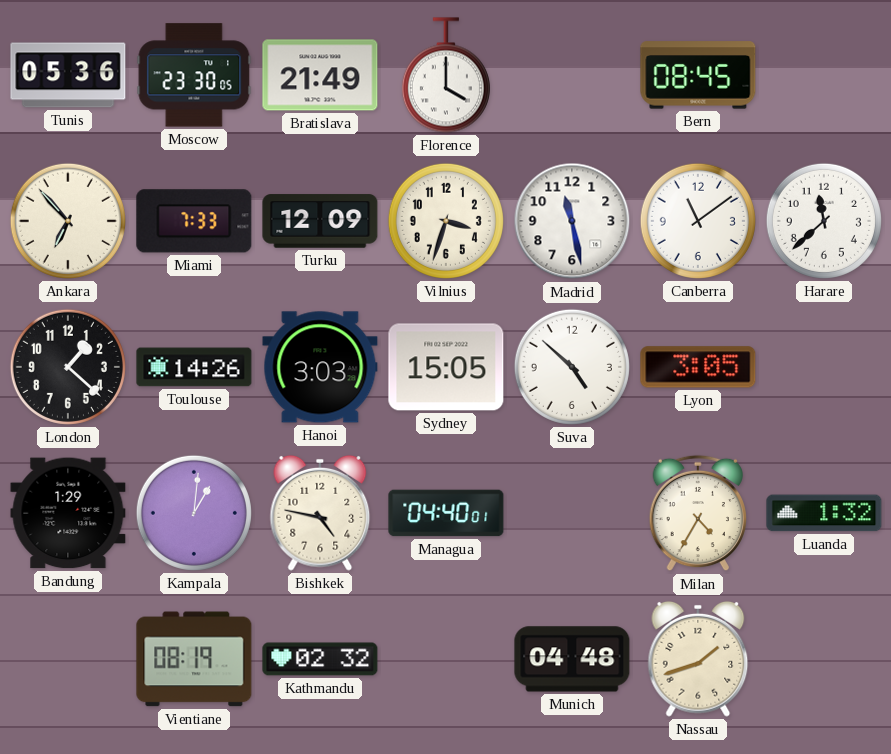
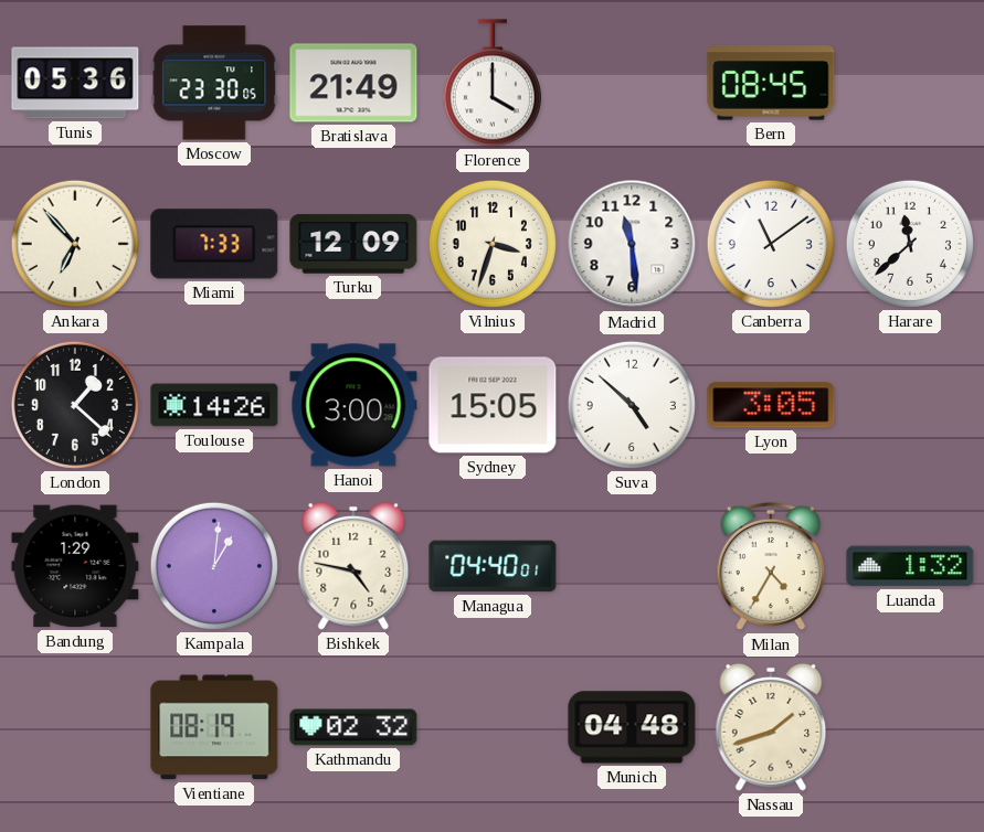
Madrid: 11:28 -> 11:29
Hanoi: 3:03 -> 3:00
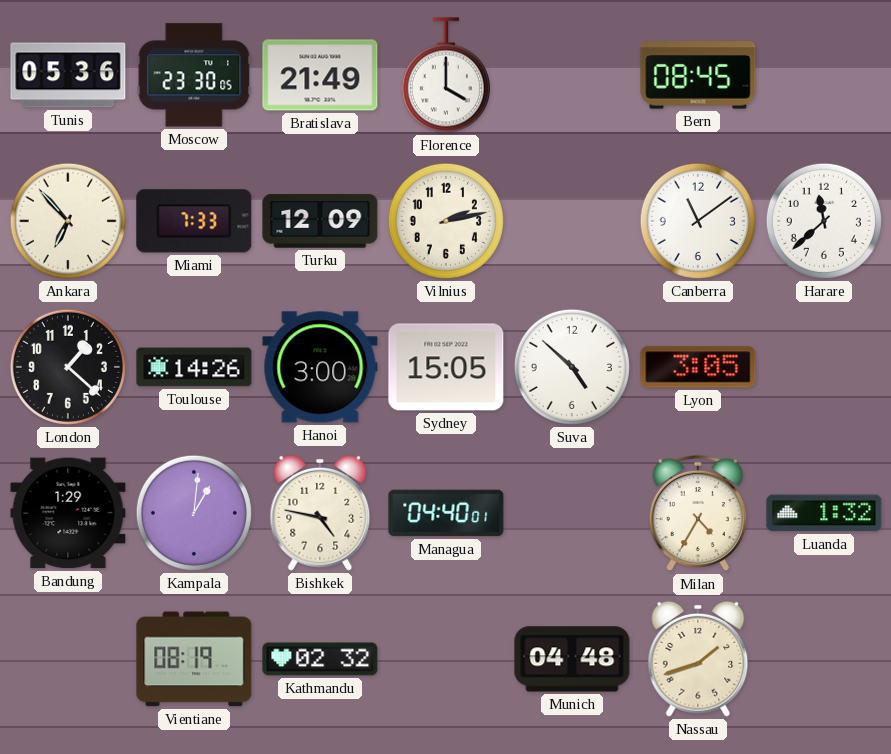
Vilnius: 3:33 -> 2:13
Madrid: 11:29 -> none
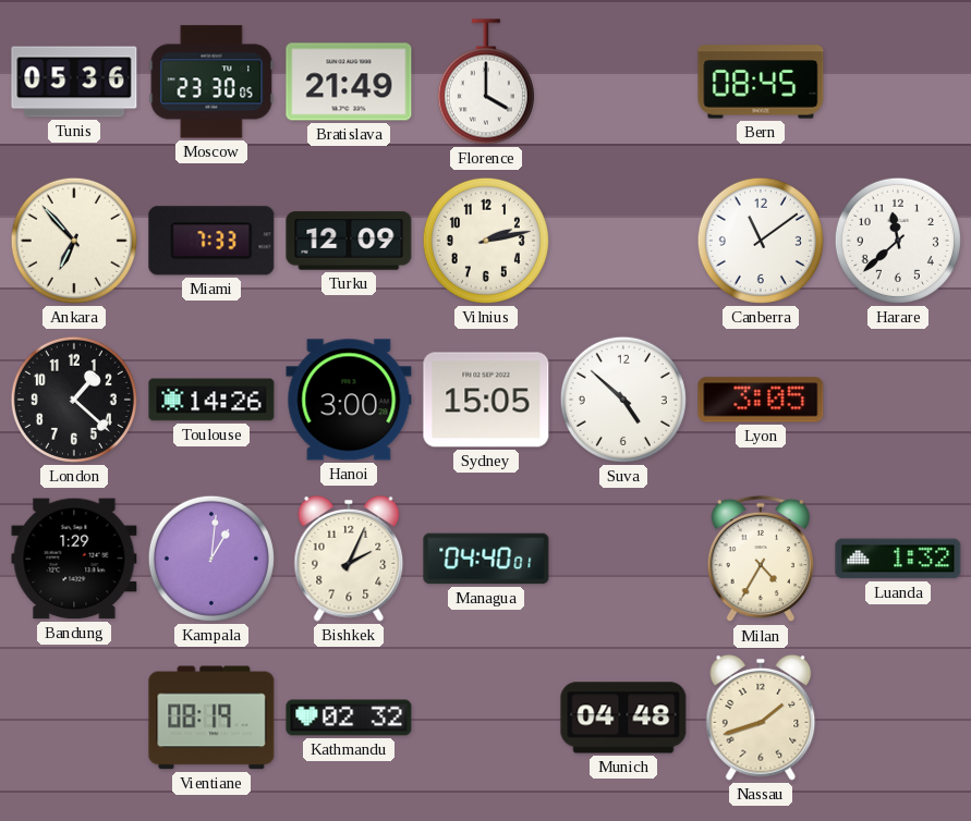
Bishkek: 4:47 -> 2:04
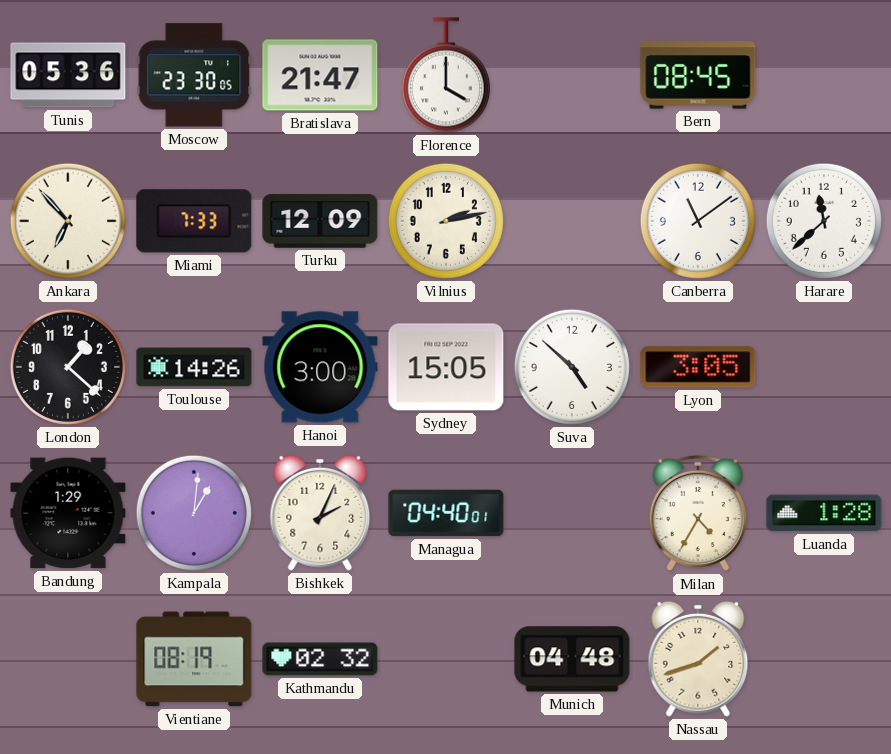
Bratislava: 21:49 -> 21:47
Luanda: 1:32 -> 1:28
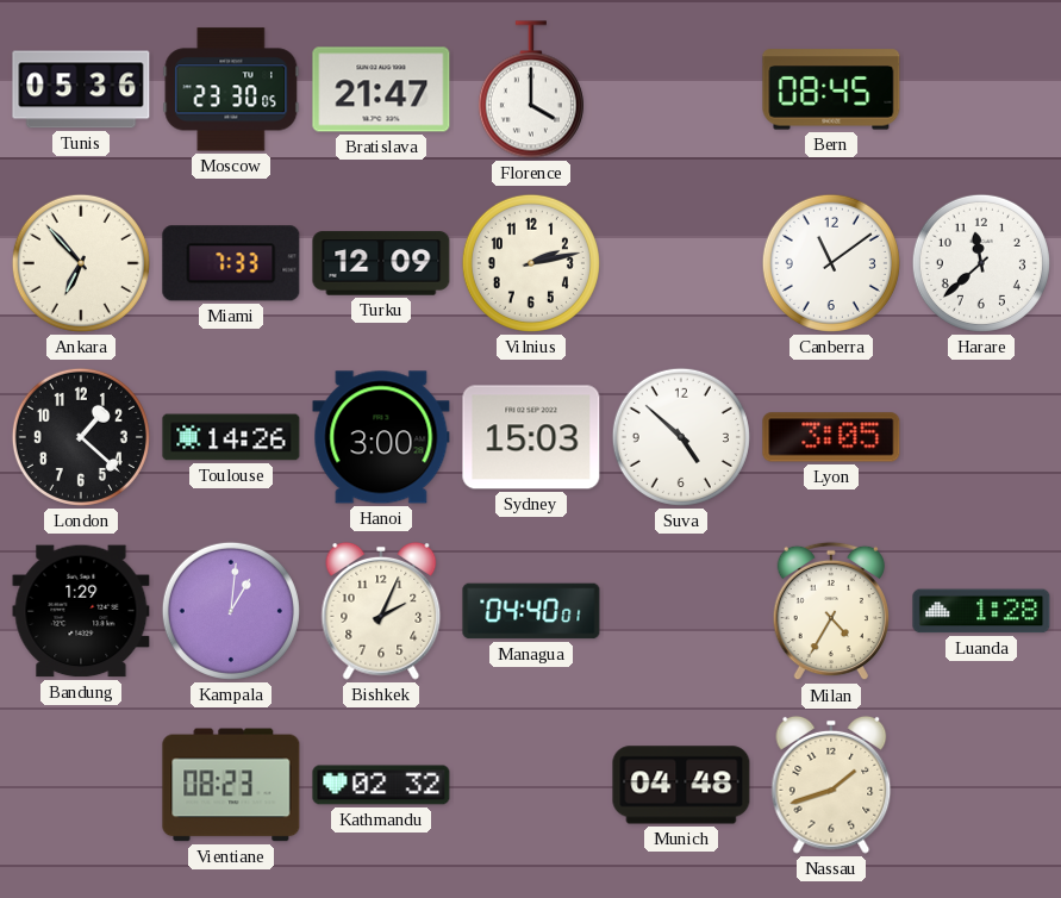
Sydney: 15:05 -> 15:03
Vientiane: 08:19 -> 08:23
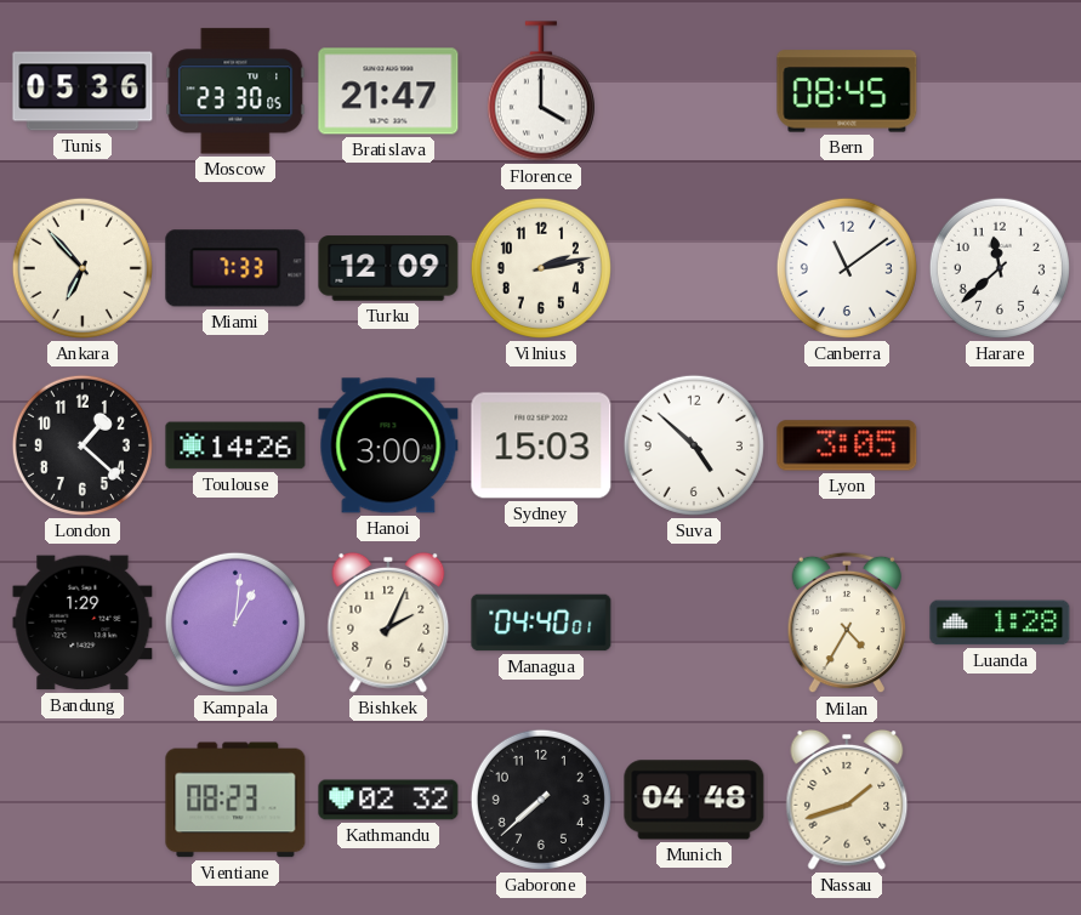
Gaborone: none -> 7:38
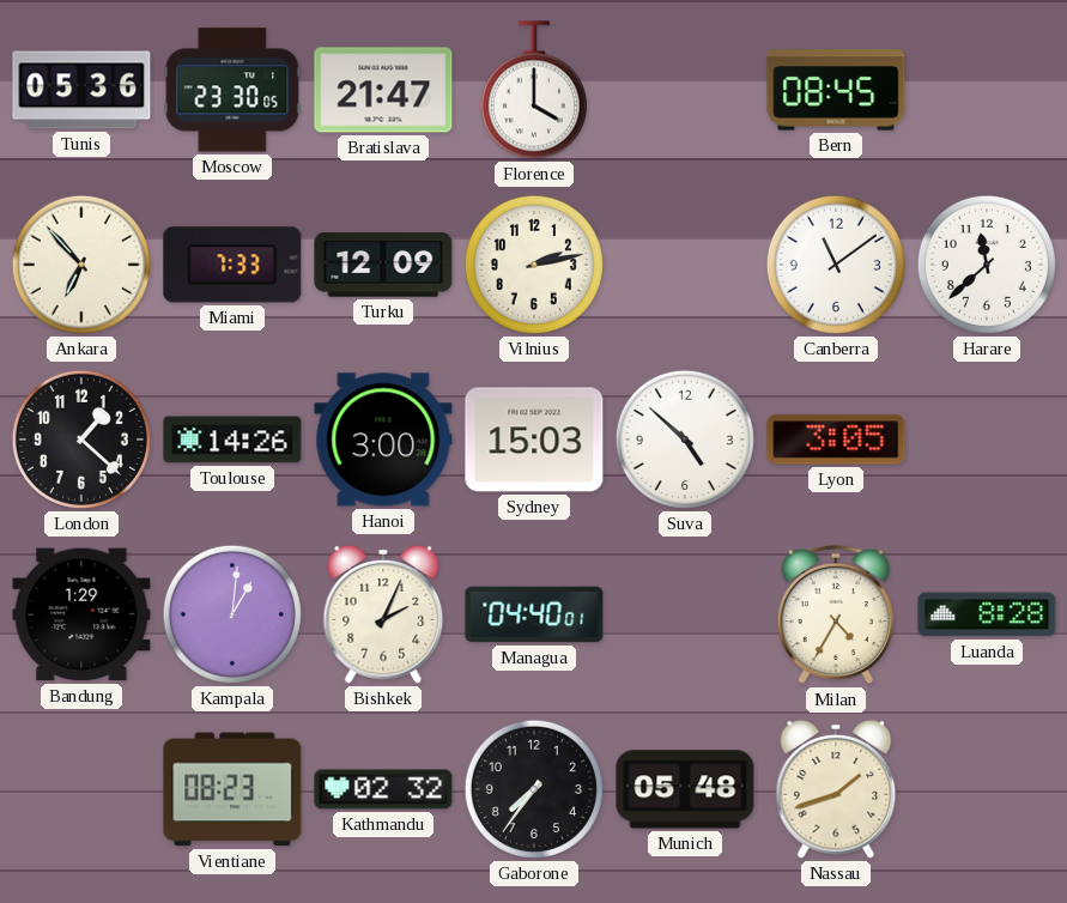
Luanda: 1:28 -> 8:28
Gaborone: 7:38 -> 7:36
Munich: 04:48 -> 05:48
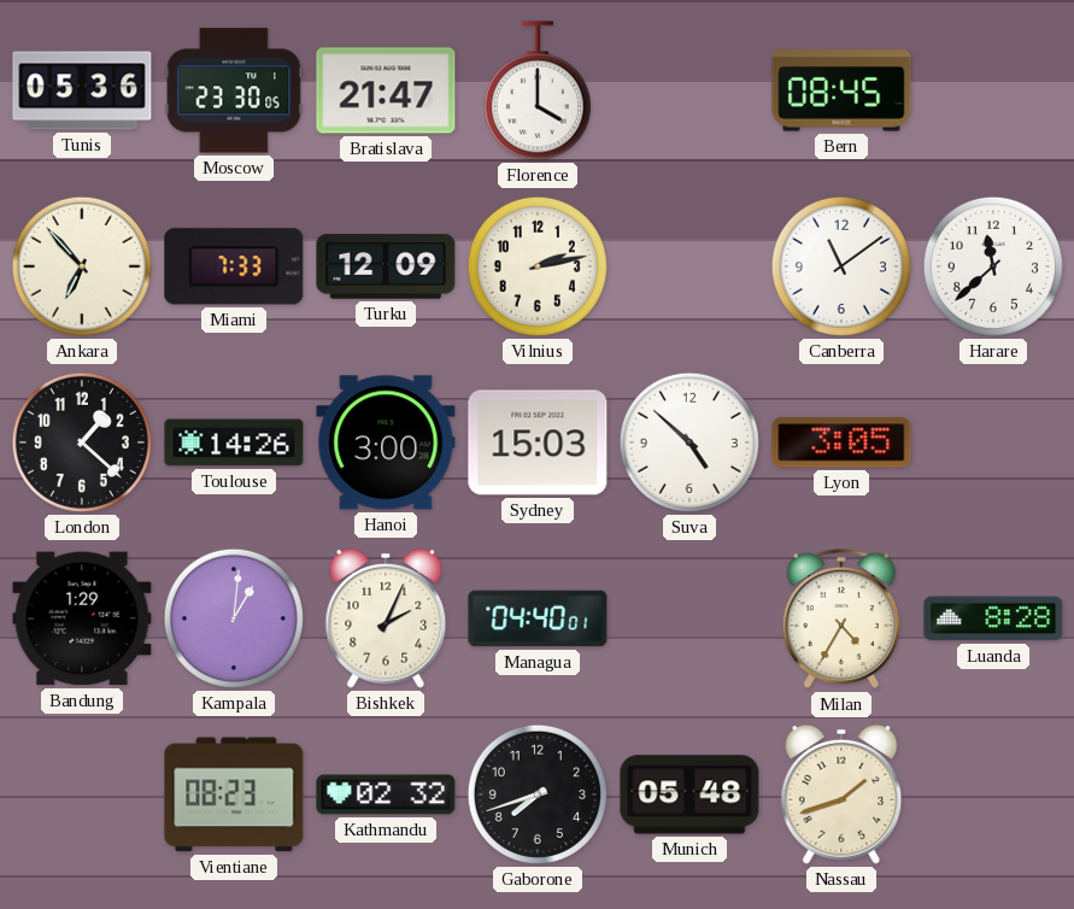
Gaborone: 7:36 -> 7:42
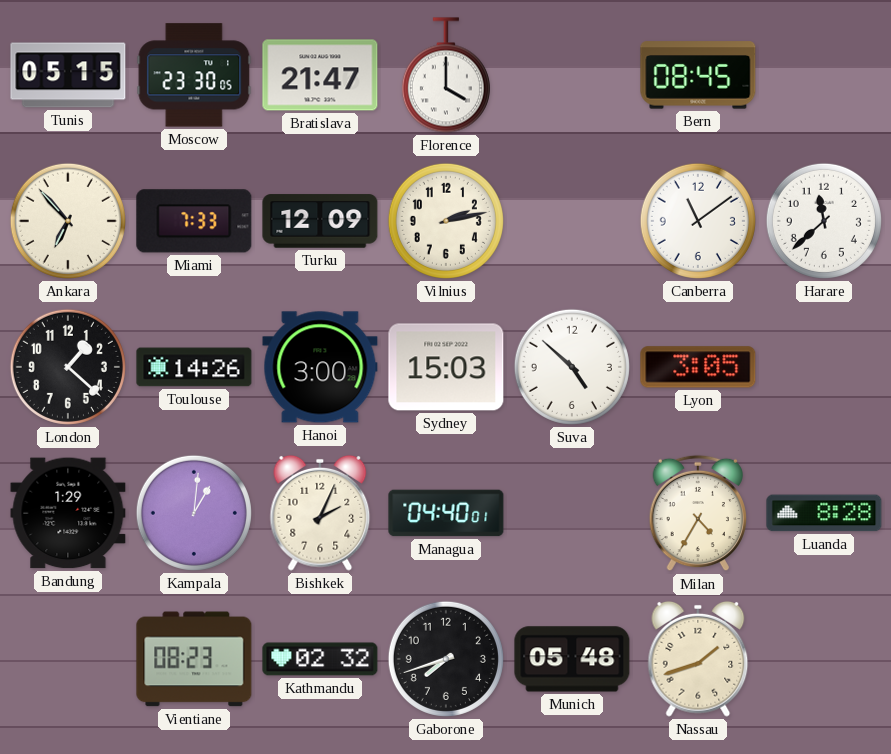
Tunis: 05:36 -> 05:15
